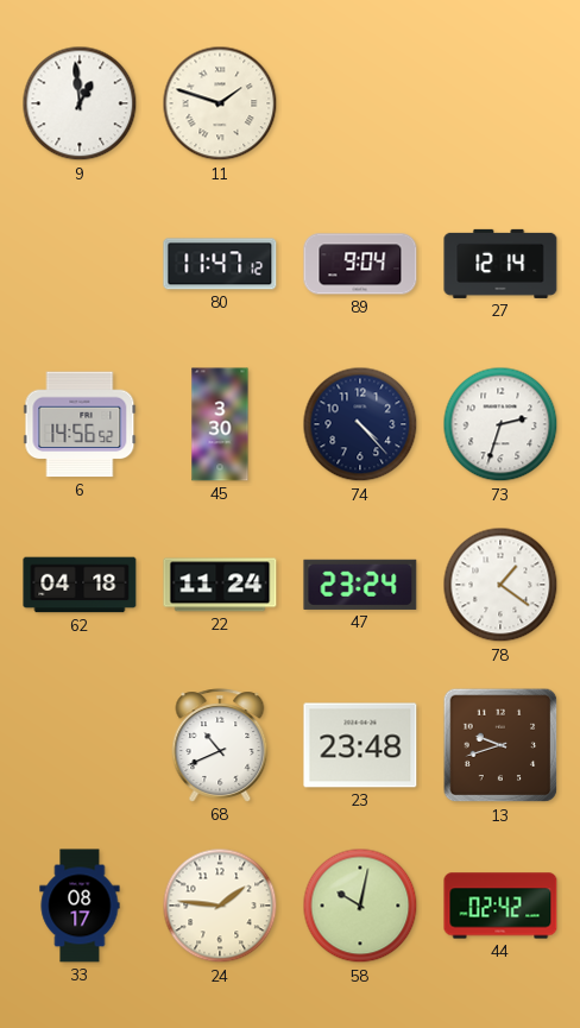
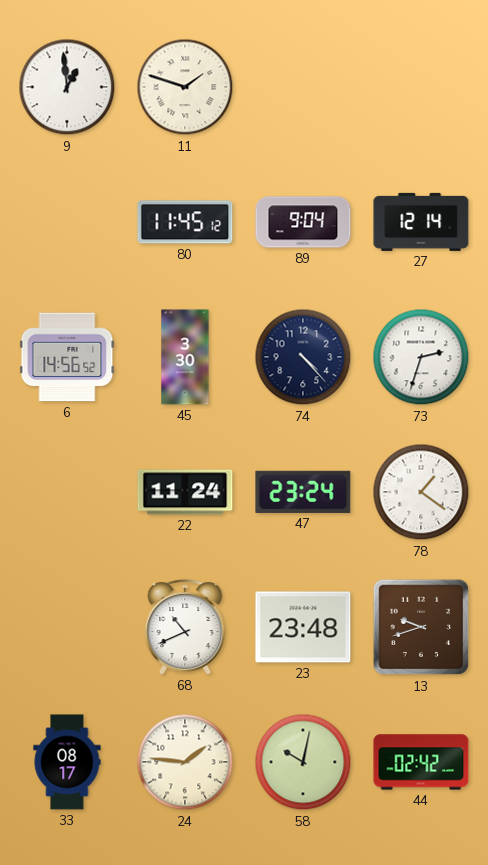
80: 11:47 -> 11:45
62: 04:18 -> none
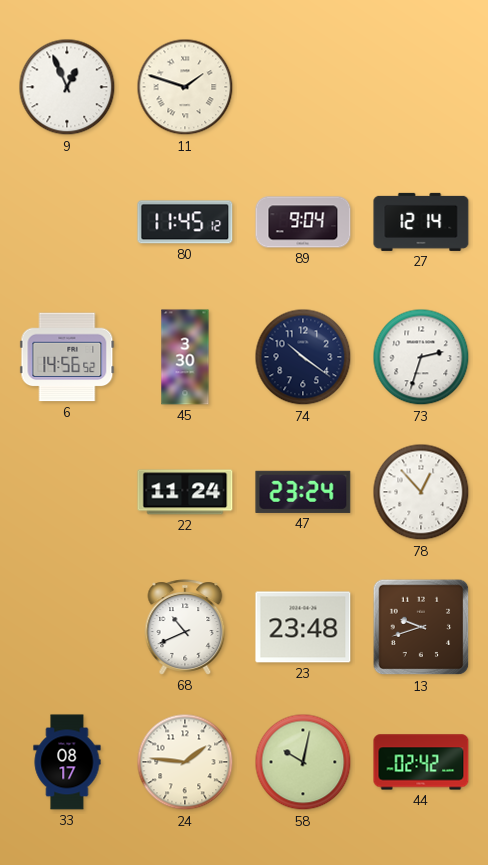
9: 12:59 -> 12:56
74: 4:23 -> 10:21
78: 1:21 -> 12:53
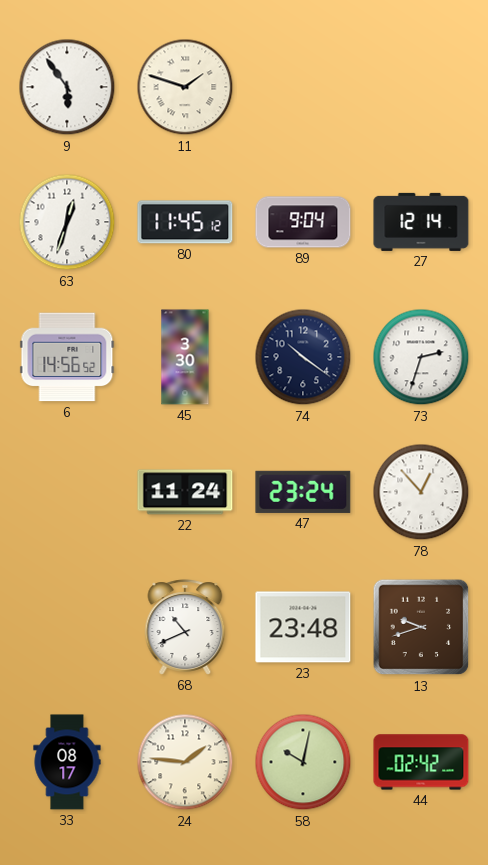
9: 12:56 -> 5:54
63: none -> 12:33
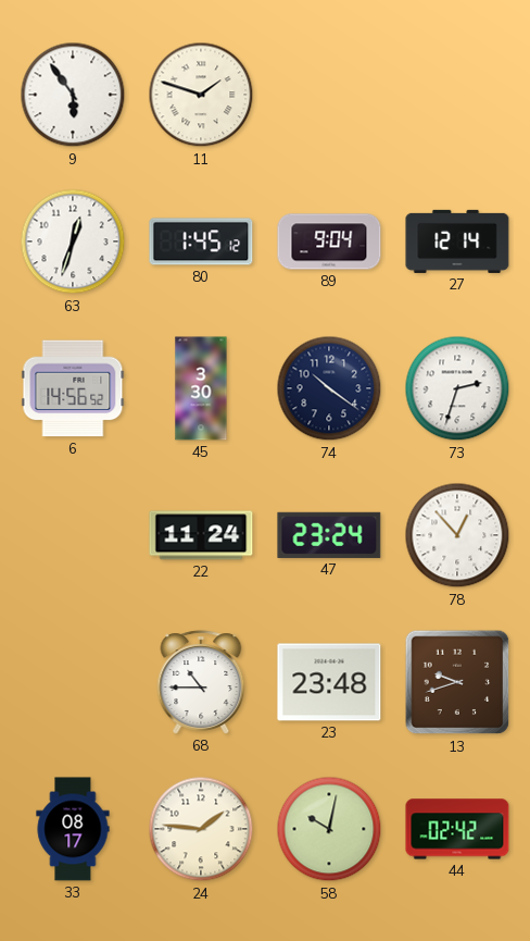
80: 11:45 -> 1:45
68: 10:41 -> 10:45
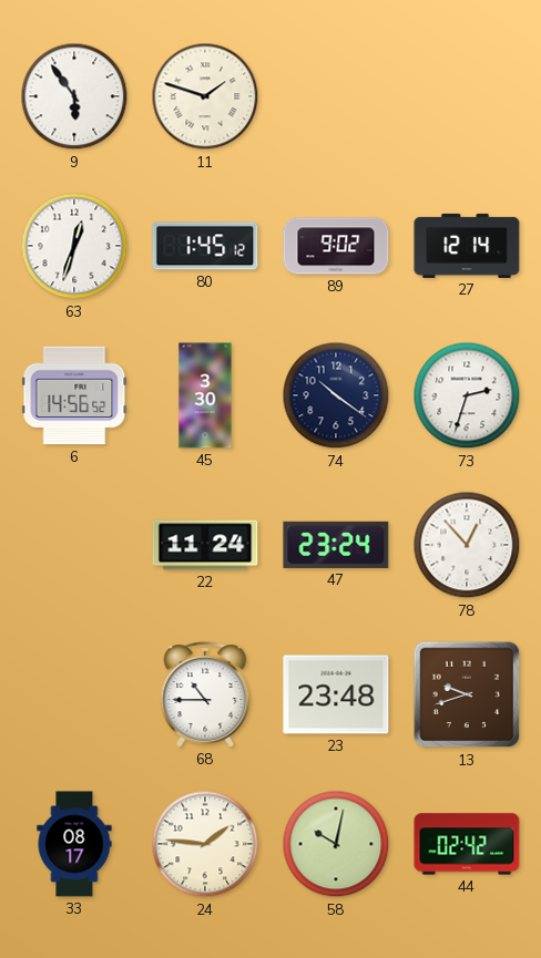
89: 9:04 -> 9:02
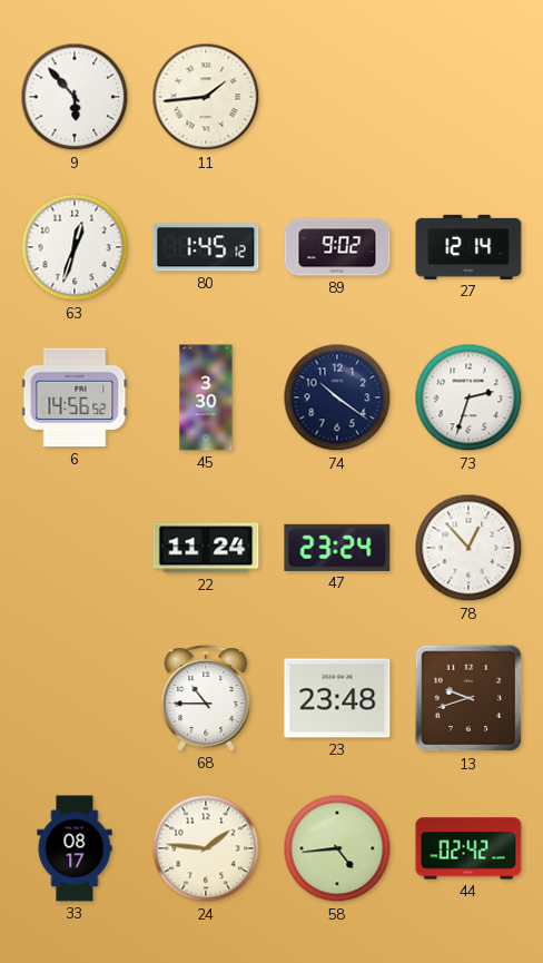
9: 5:54 -> 5:53
11: 1:48 -> 1:44
58: 10:02 -> 4:44
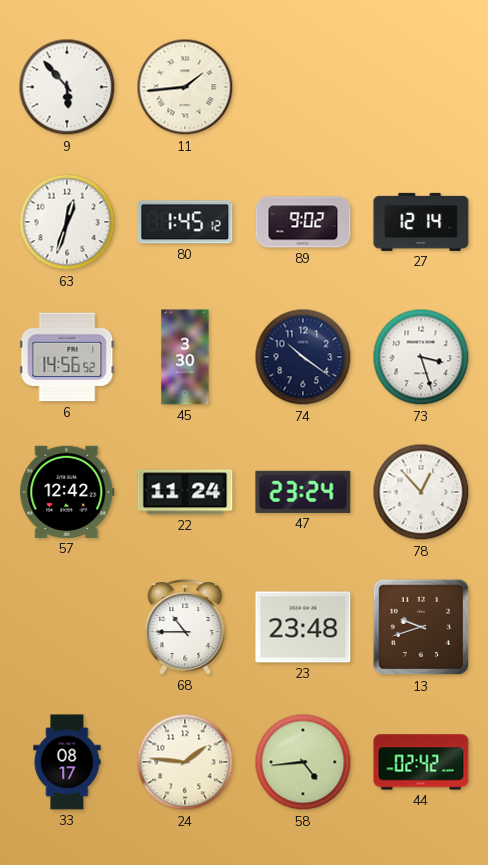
73: 2:33 -> 3:27
57: none -> 12:42
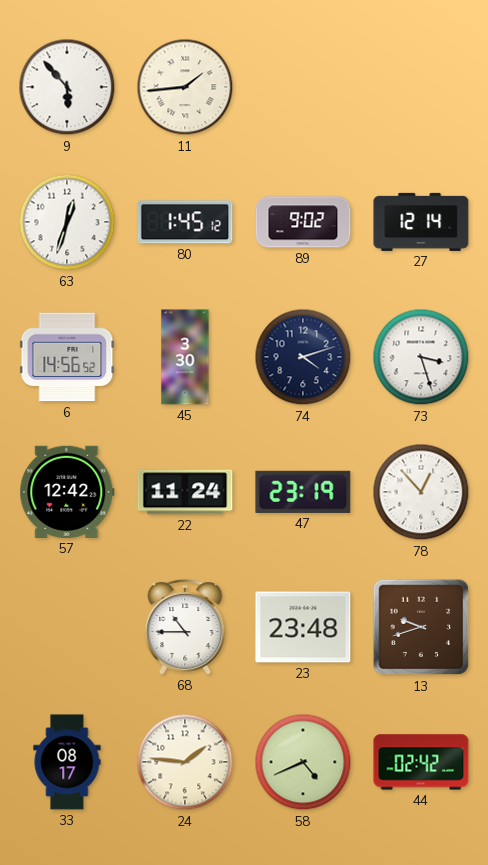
74: 10:21 -> 4:12
47: 23:24 -> 23:19
58: 4:44 -> 4:41
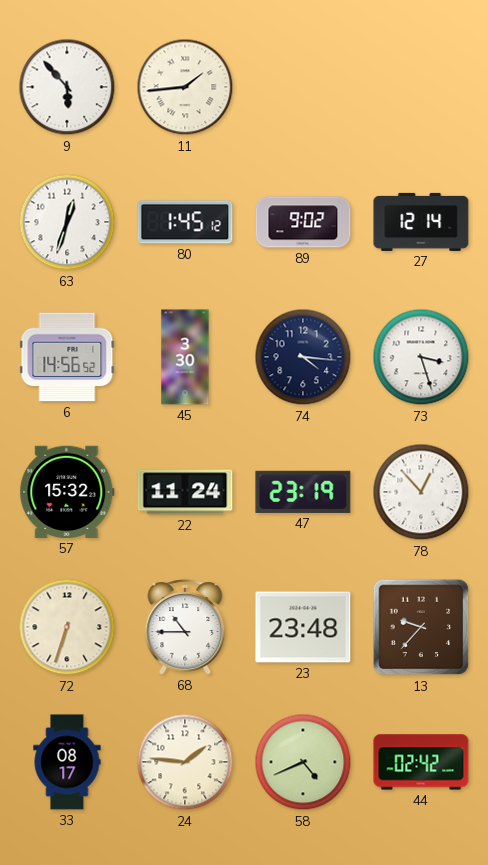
74: 4:12 -> 4:16
57: 12:42 -> 15:32
72: none -> 6:33
13: 9:42 -> 9:37
